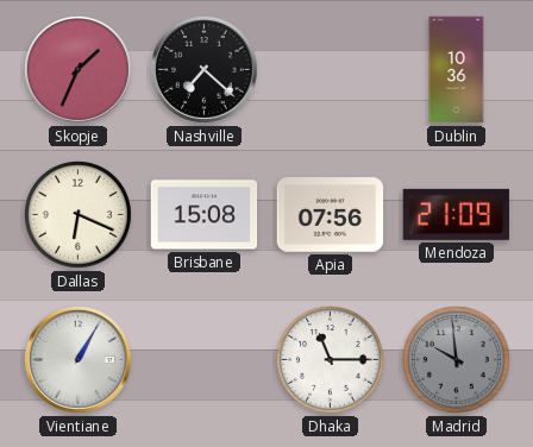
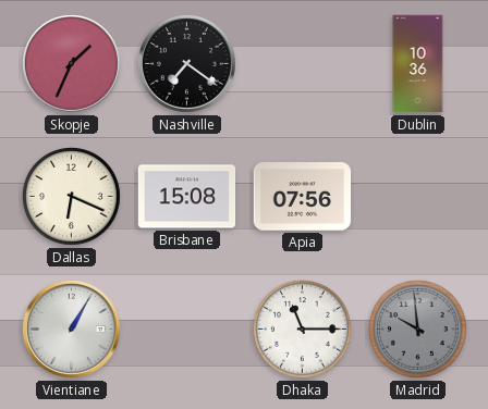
Nashville: 7:22 -> 7:21
Mendoza: 21:09 -> none
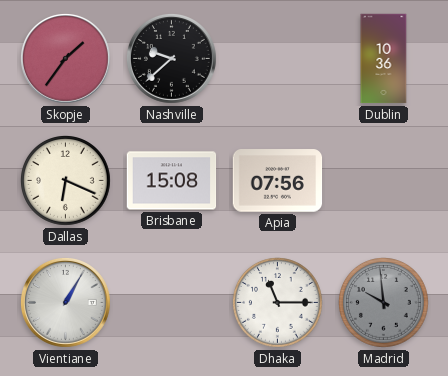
Skopje: 1:34 -> 1:36
Nashville: 7:21 -> 9:38
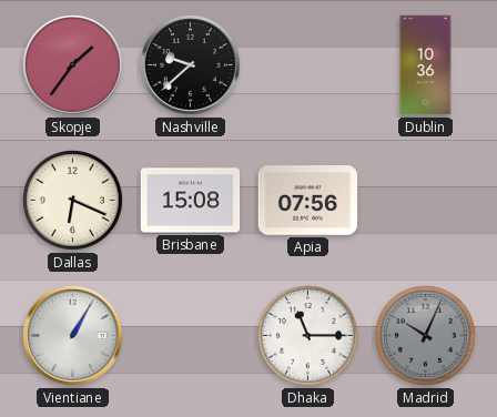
Madrid: 9:59 -> 10:04
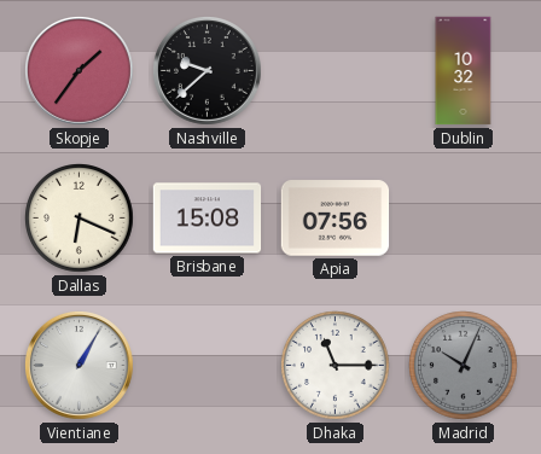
Dublin: 10:36 -> 10:32
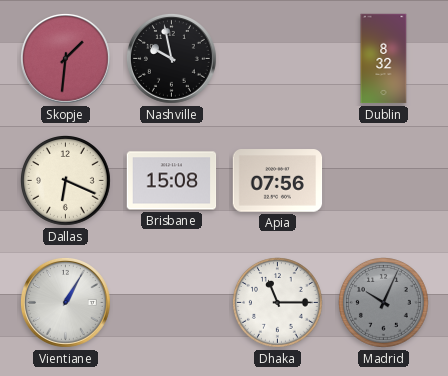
Skopje: 1:36 -> 1:31
Nashville: 9:38 -> 9:58
Dublin: 10:32 -> 8:32
